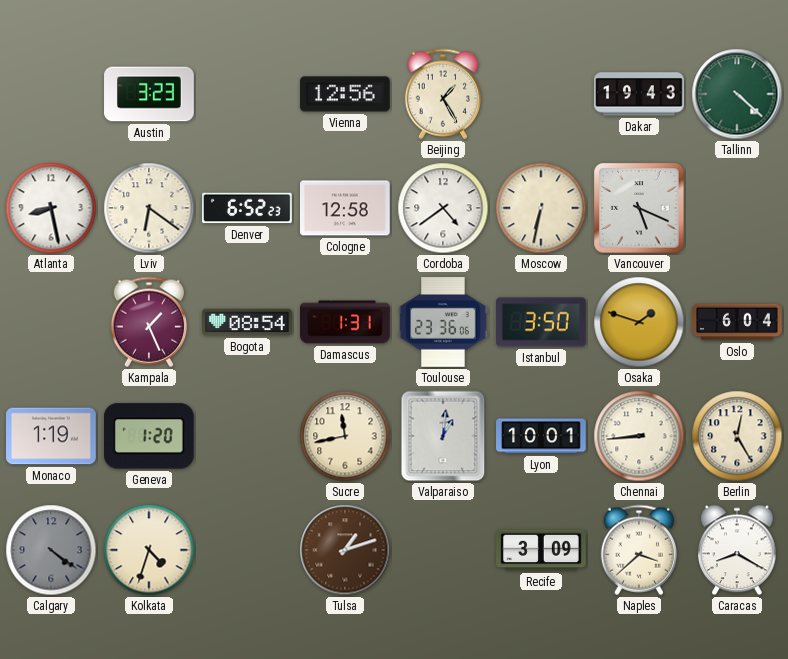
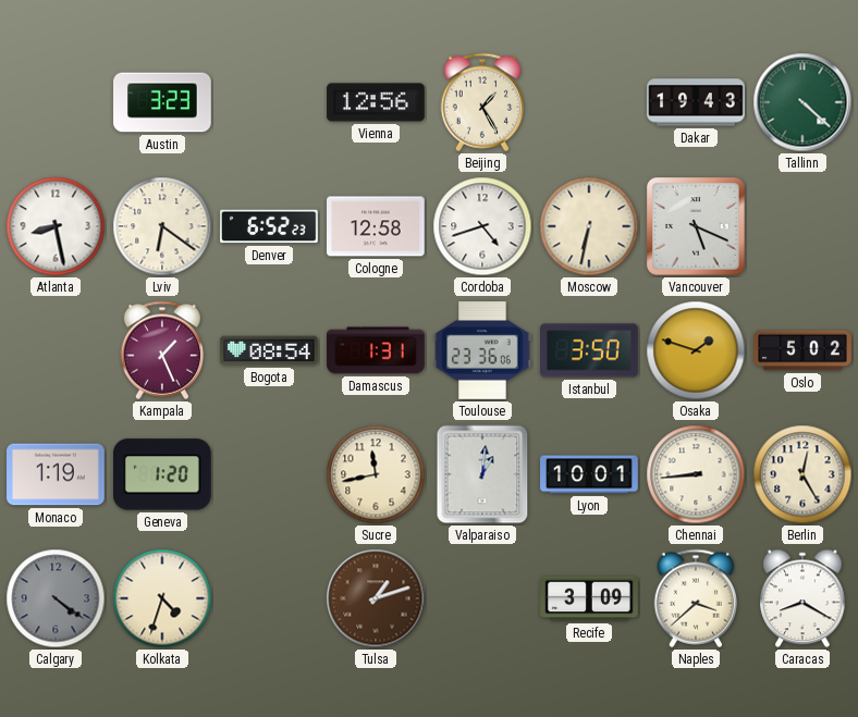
Cordoba: 4:39 -> 4:42
Oslo: 6:04 -> 5:02
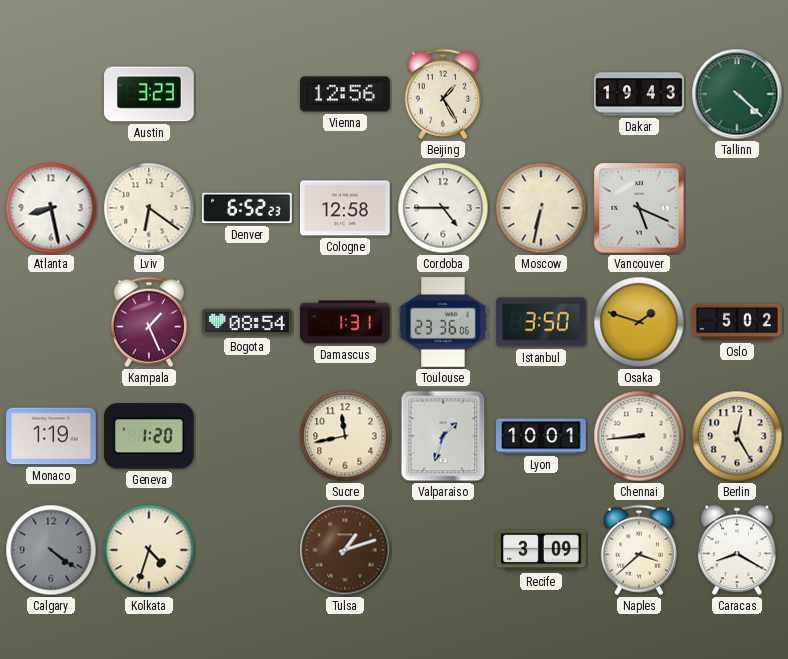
Cordoba: 4:42 -> 4:45
Valparaiso: 1:01 -> 1:33
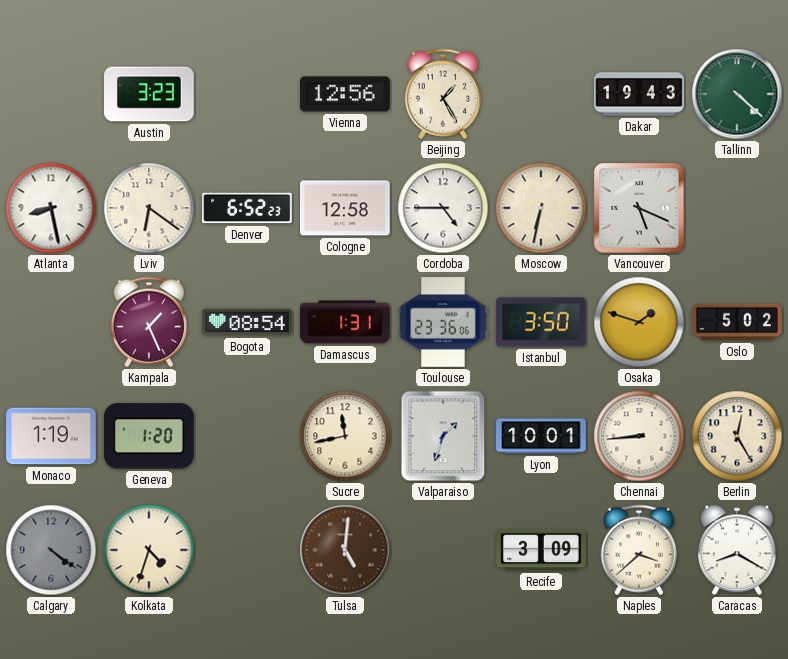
Tulsa: 1:12 -> 5:01
